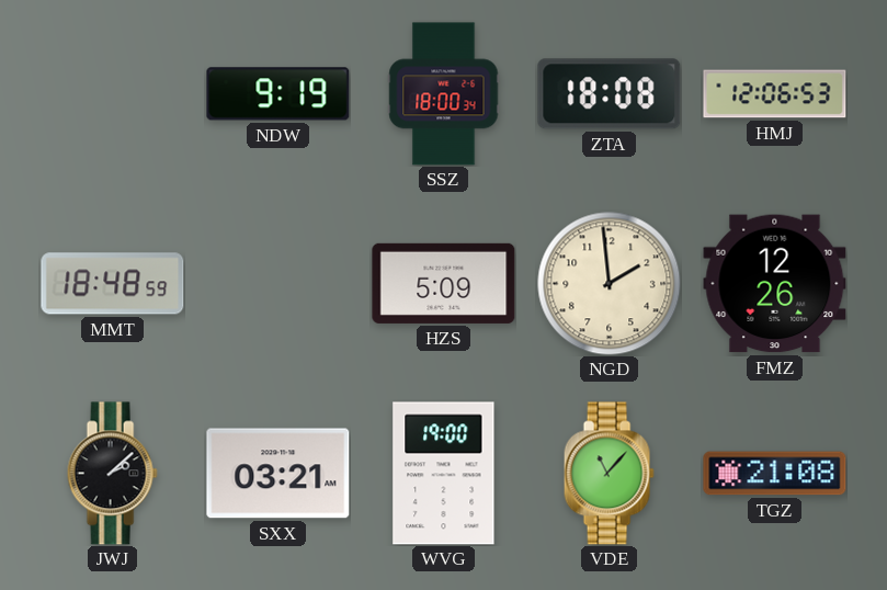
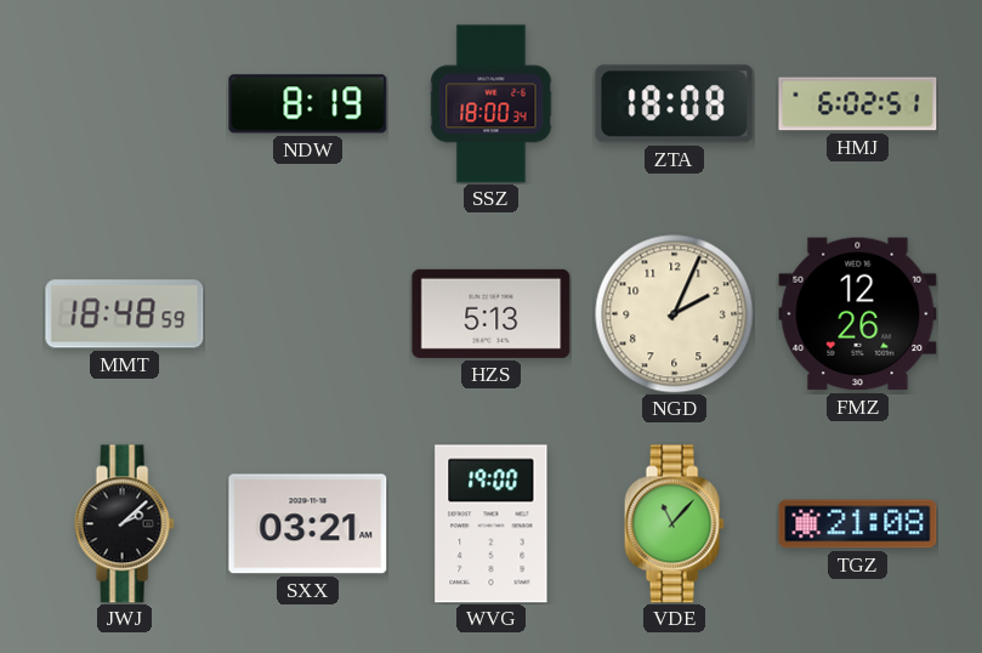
NDW: 9:19 -> 8:19
HMJ: 12:06 -> 6:02
HZS: 5:09 -> 5:13
NGD: 1:59 -> 2:04
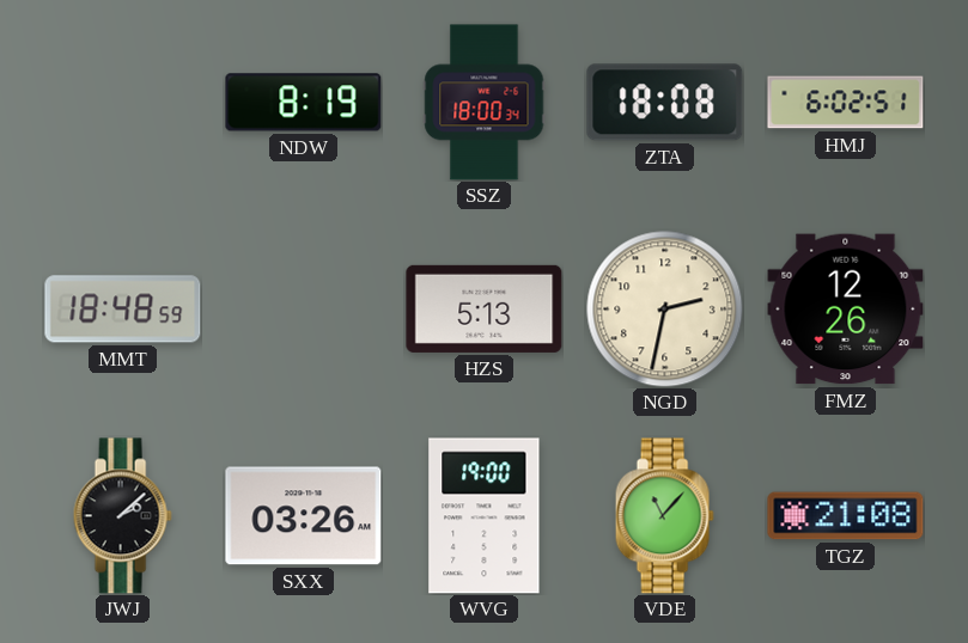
NGD: 2:04 -> 2:32
SXX: 03:21 -> 03:26
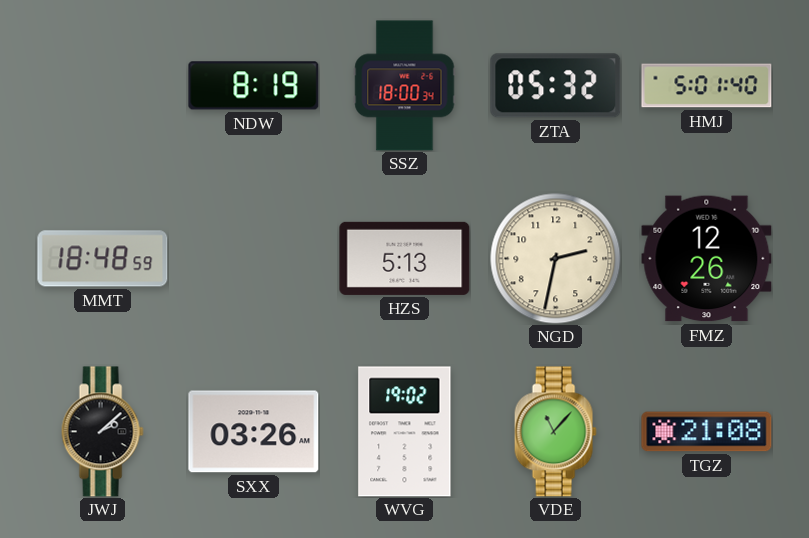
ZTA: 18:08 -> 05:32
HMJ: 6:02 -> 5:01
WVG: 19:00 -> 19:02
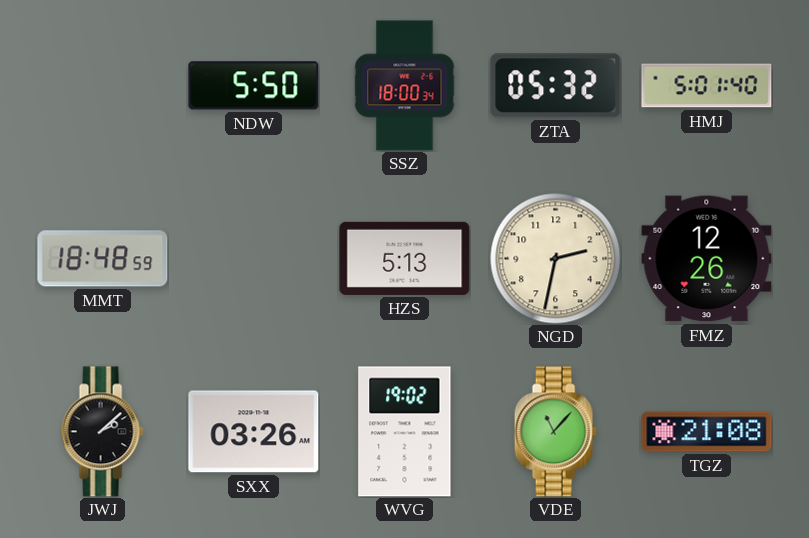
NDW: 8:19 -> 5:50
